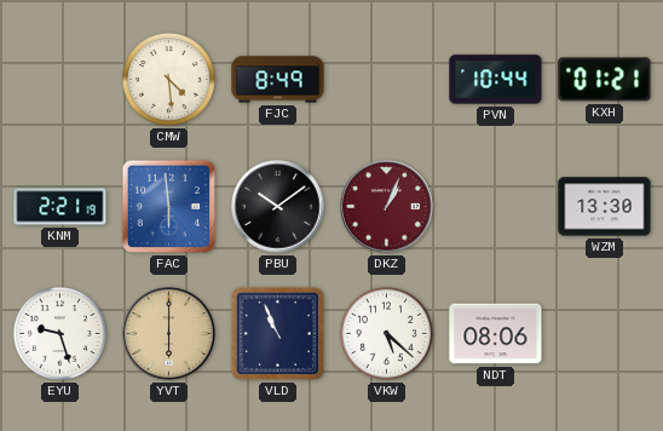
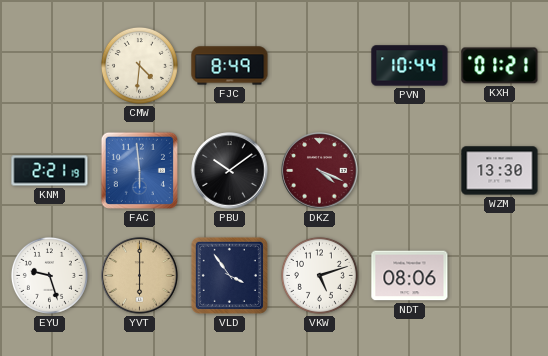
CMW: 4:29 -> 4:31
DKZ: 1:04 -> 4:19
VLD: 10:56 -> 3:54
VKW: 5:22 -> 5:12
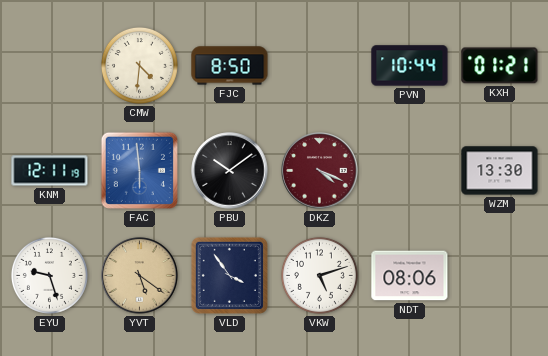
FJC: 8:49 -> 8:50
KNM: 2:21 -> 12:11
YVT: 6:00 -> 5:21
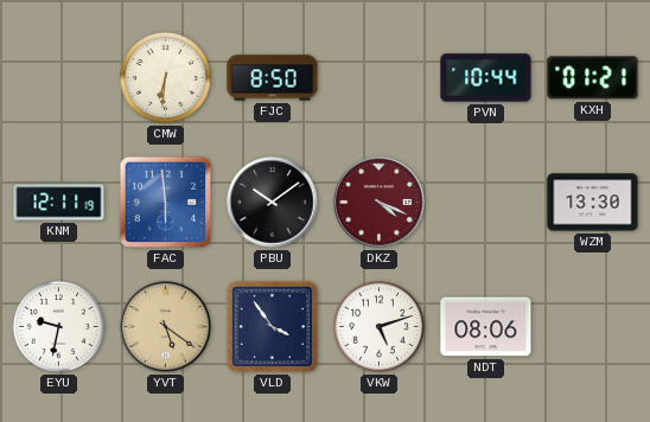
CMW: 4:31 -> 6:31
EYU: 9:27 -> 9:32
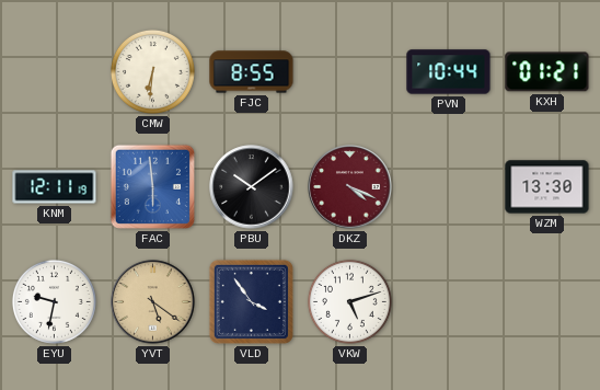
FJC: 8:50 -> 8:55
NDT: 08:06 -> none
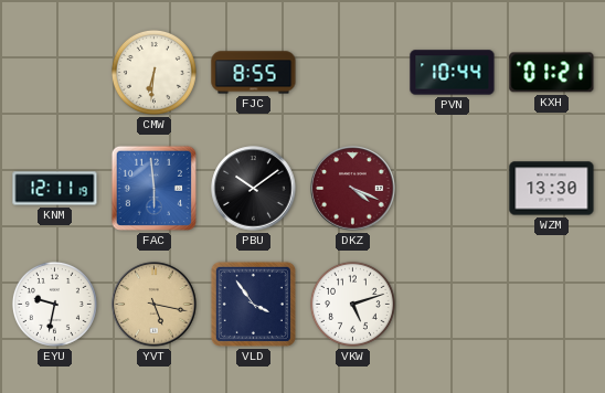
YVT: 5:21 -> 5:17
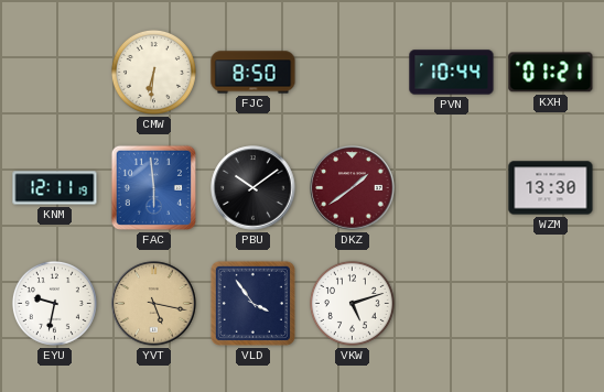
FJC: 8:55 -> 8:50
DKZ: 4:19 -> 1:39
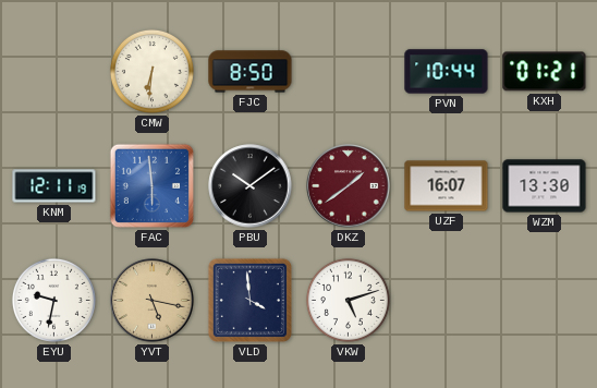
UZF: none -> 16:07
VLD: 3:54 -> 3:59
